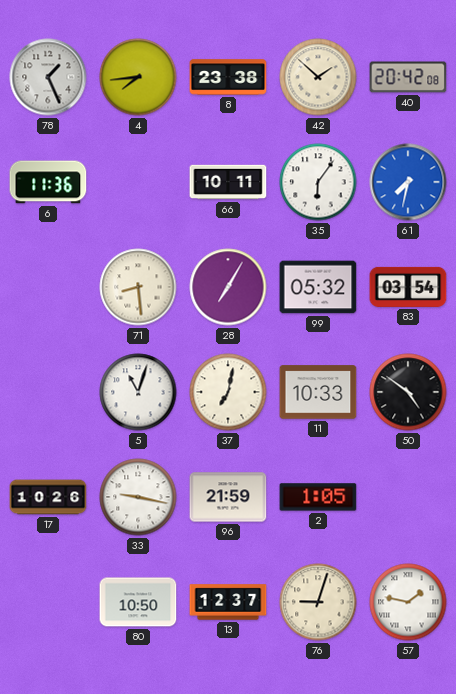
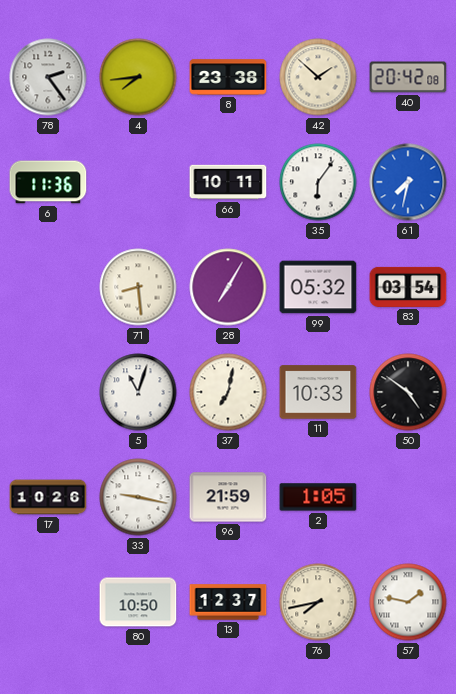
78: 1:26 -> 2:24
76: 9:03 -> 7:43
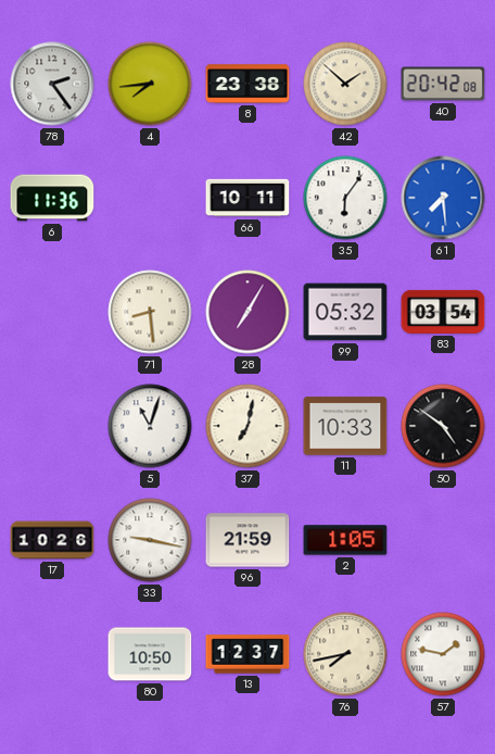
61: 7:32 -> 7:29
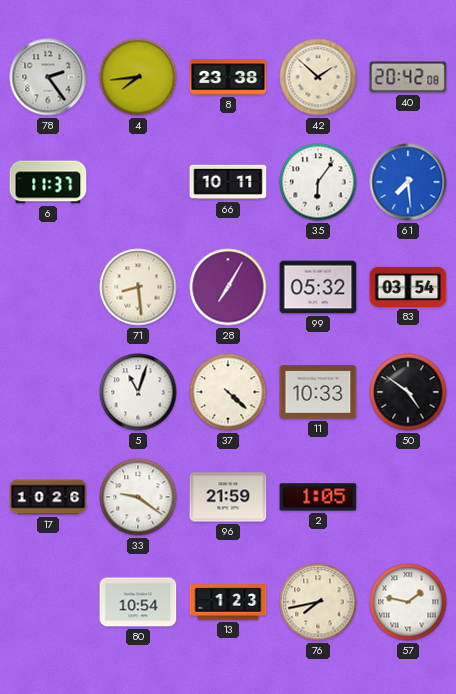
6: 11:36 -> 11:37
37: 7:02 -> 4:22
33: 9:17 -> 9:21
80: 10:50 -> 10:54
13: 12:37 -> 1:23
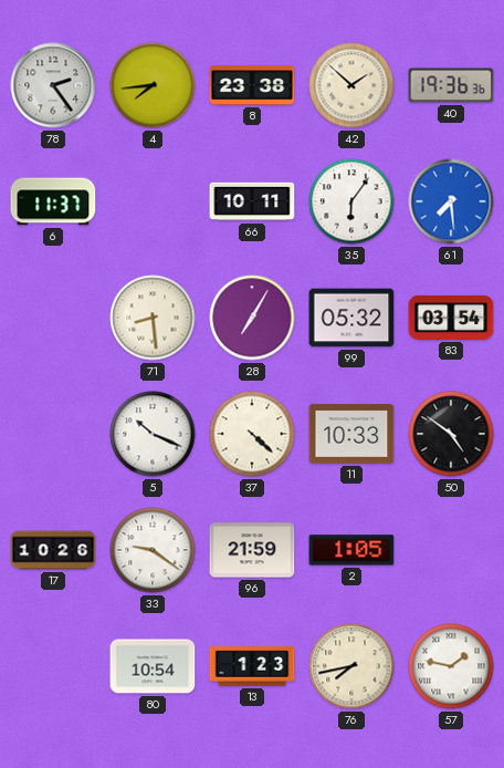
40: 20:42 -> 19:36
5: 11:03 -> 10:19
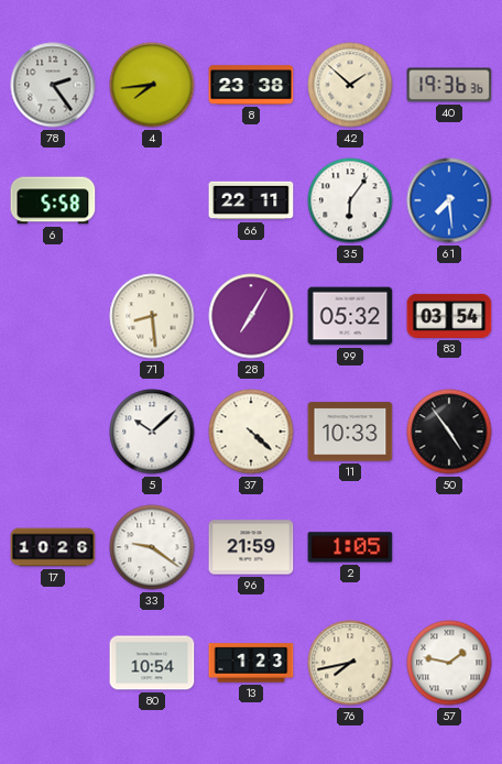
6: 11:37 -> 5:58
66: 10:11 -> 22:11
5: 10:19 -> 10:08
50: 4:51 -> 4:54
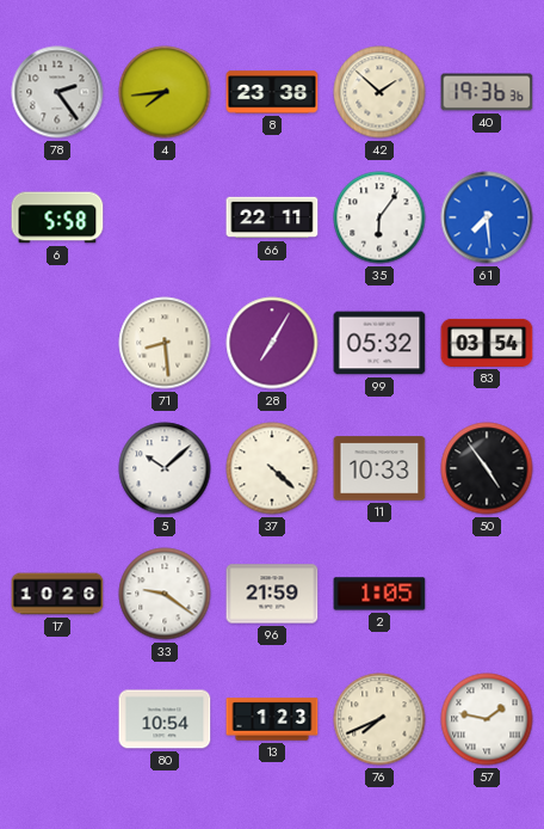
76: 7:43 -> 7:41
